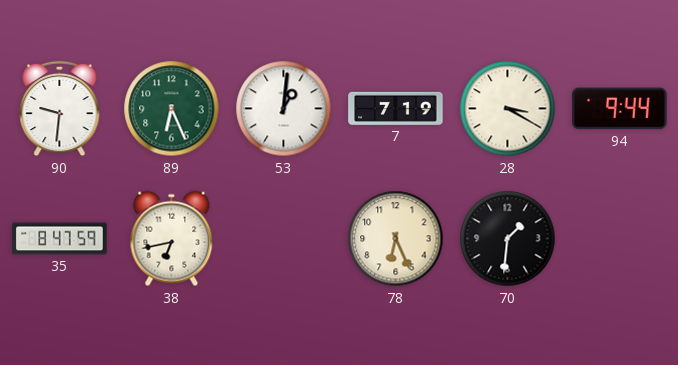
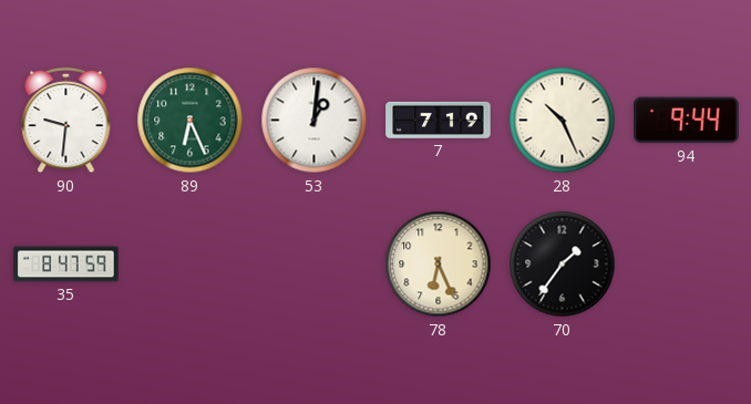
28: 3:20 -> 10:26
38: 6:43 -> none
70: 1:31 -> 1:36
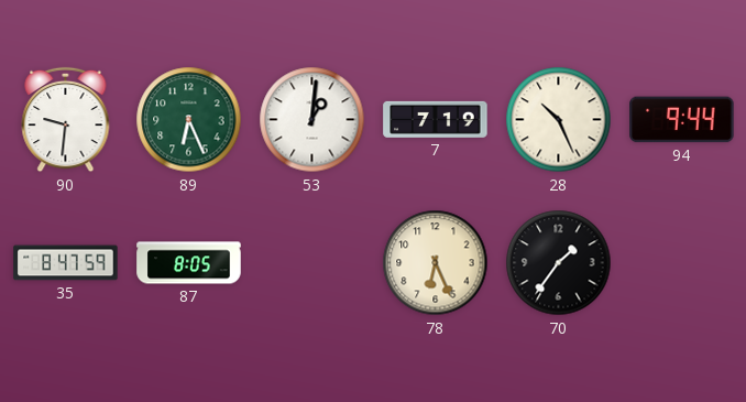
87: none -> 8:05
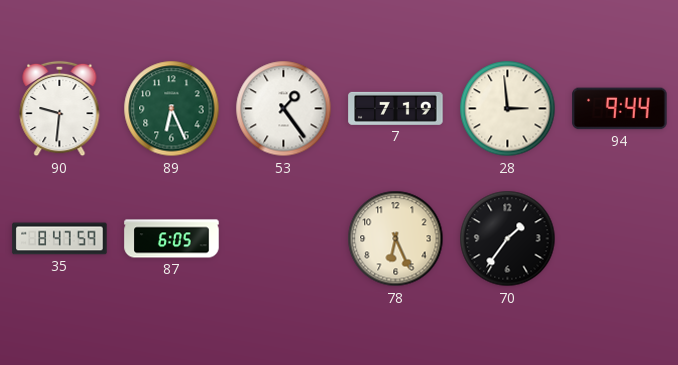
53: 1:01 -> 1:24
28: 10:26 -> 2:59
87: 8:05 -> 6:05
